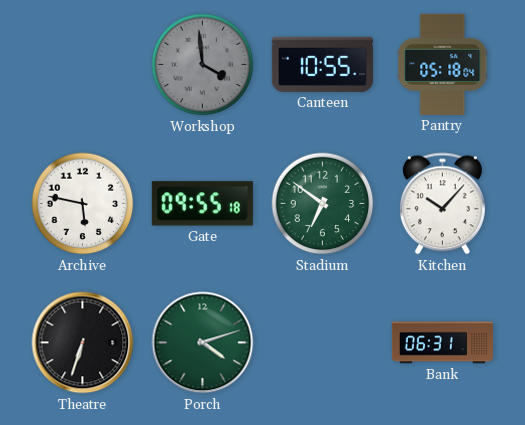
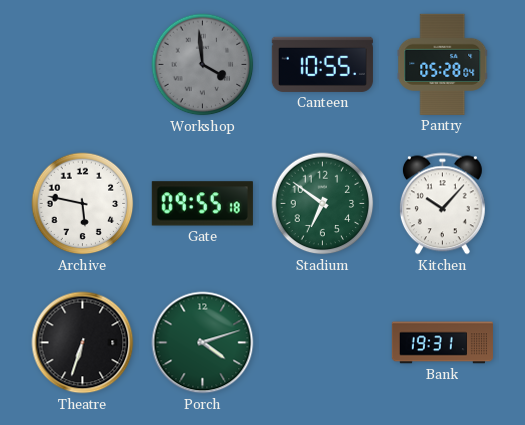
Pantry: 05:18 -> 05:28
Bank: 06:31 -> 19:31
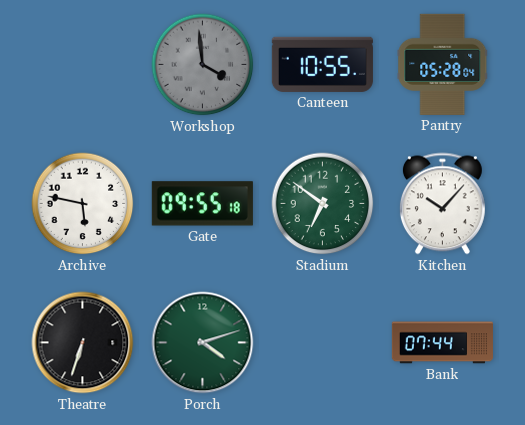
Bank: 19:31 -> 07:44
